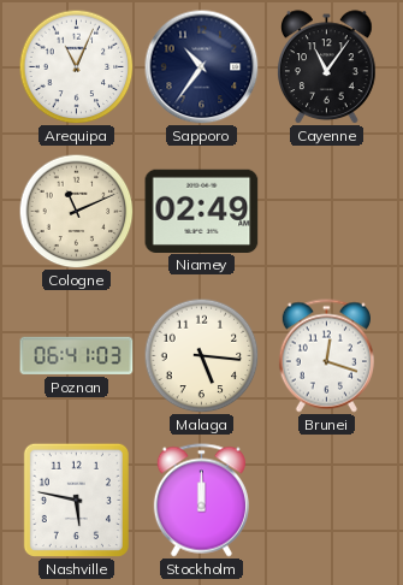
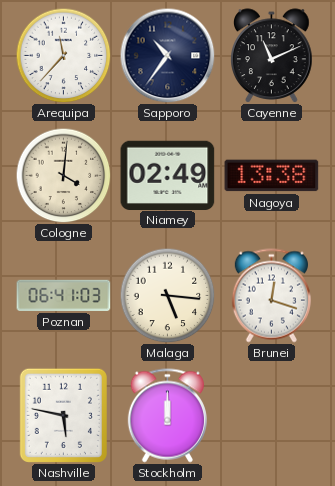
Arequipa: 11:04 -> 11:37
Cayenne: 11:06 -> 11:11
Cologne: 11:11 -> 4:01
Nagoya: none -> 13:38
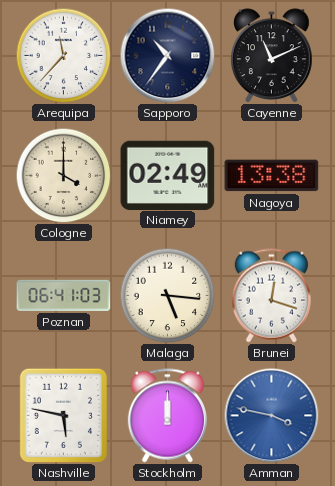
Cologne: 4:01 -> 4:00
Amman: none -> 3:47
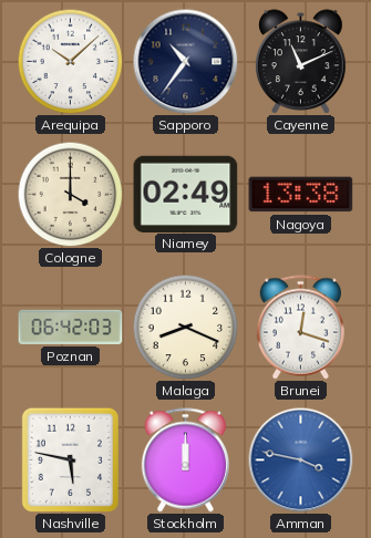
Arequipa: 11:37 -> 10:08
Poznan: 06:41 -> 06:42
Malaga: 5:16 -> 8:19
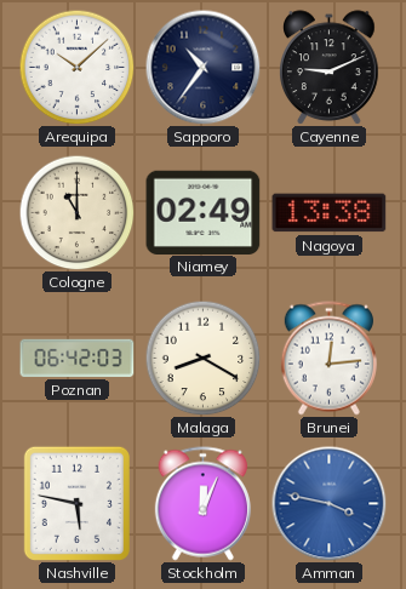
Cayenne: 11:11 -> 9:11
Cologne: 4:00 -> 11:00
Malaga: 8:19 -> 8:20
Brunei: 12:18 -> 12:14
Stockholm: 12:00 -> 12:04
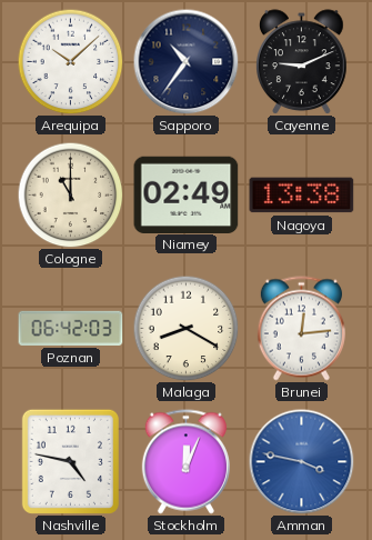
Nashville: 5:47 -> 4:47
